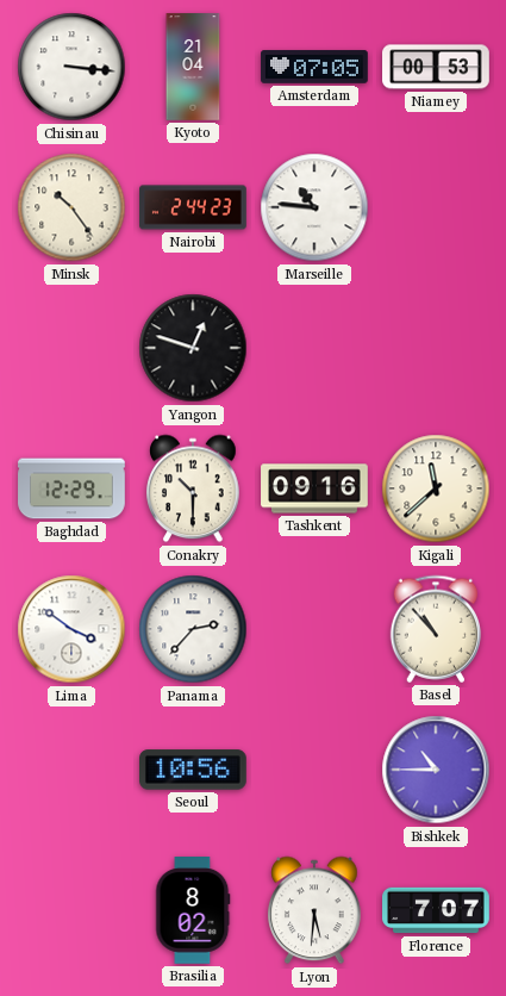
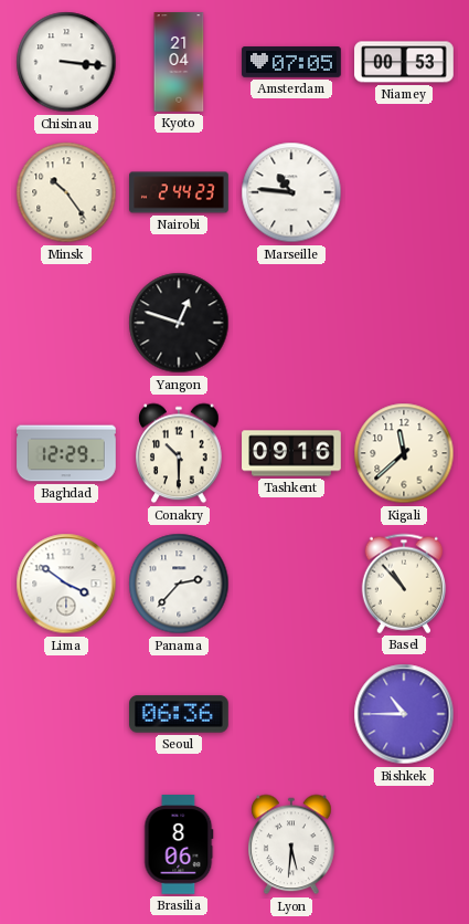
Seoul: 10:56 -> 06:36
Brasilia: 8:02 -> 8:06
Florence: 7:07 -> none
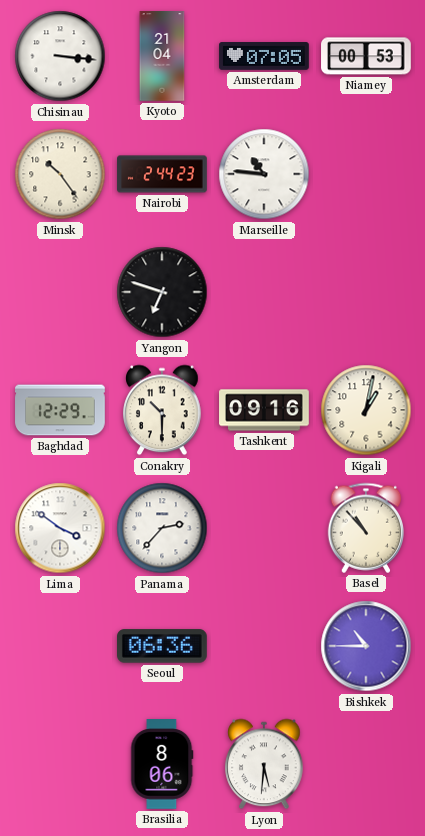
Yangon: 12:48 -> 6:48
Kigali: 11:38 -> 1:02
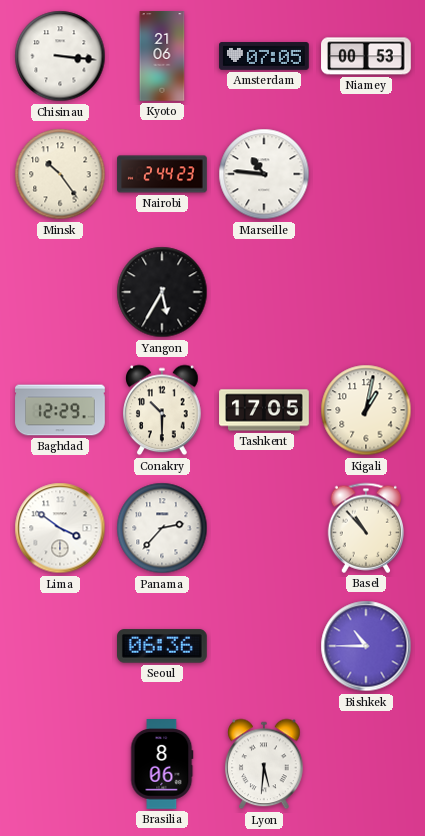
Kyoto: 21:04 -> 21:06
Yangon: 6:48 -> 5:35
Tashkent: 09:16 -> 17:05
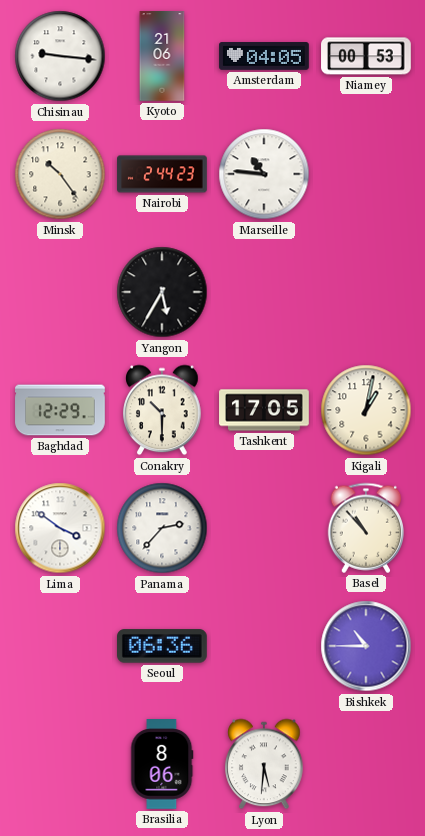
Chisinau: 3:16 -> 9:16
Amsterdam: 07:05 -> 04:05
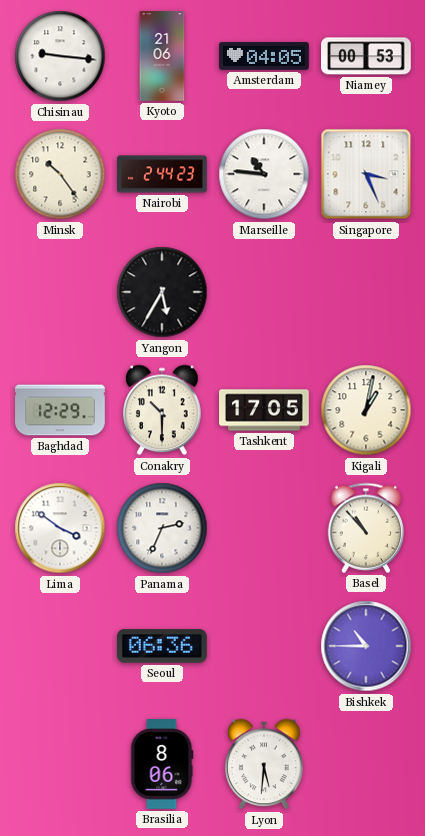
Singapore: none -> 3:26
Panama: 2:37 -> 2:34
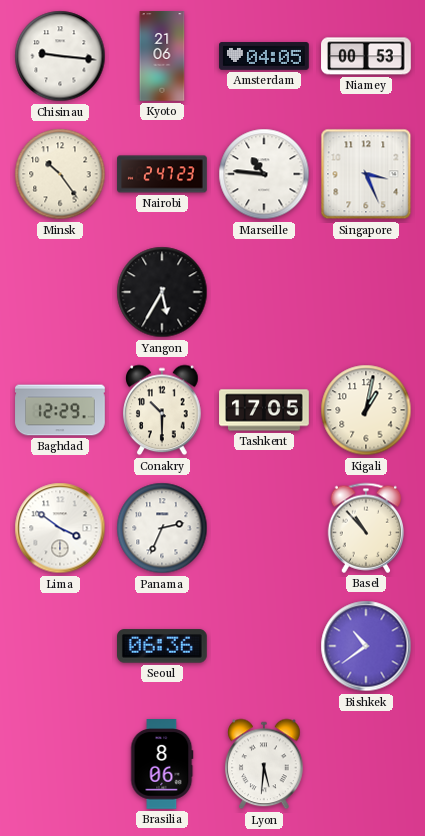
Nairobi: 2:44 -> 2:47
Bishkek: 10:45 -> 10:39
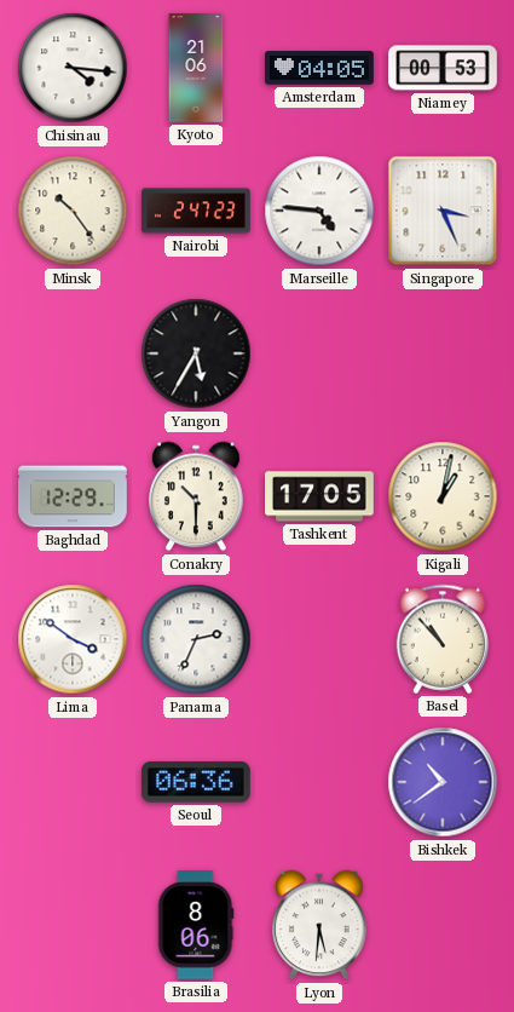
Chisinau: 9:16 -> 4:16
Marseille: 10:46 -> 4:46
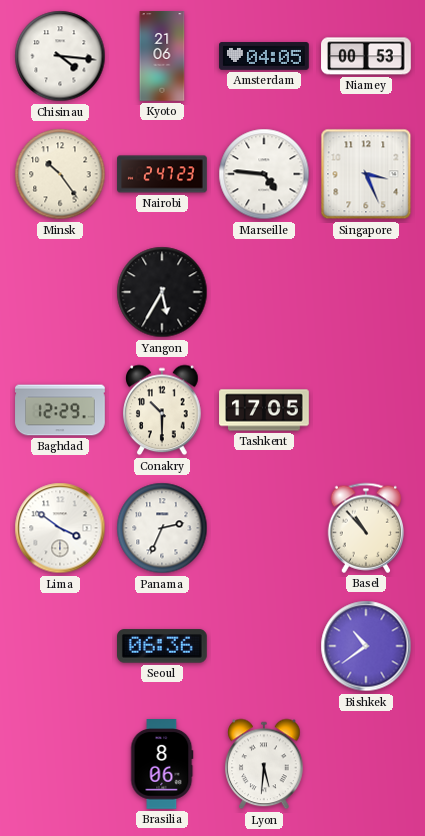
Kigali: 1:02 -> none
